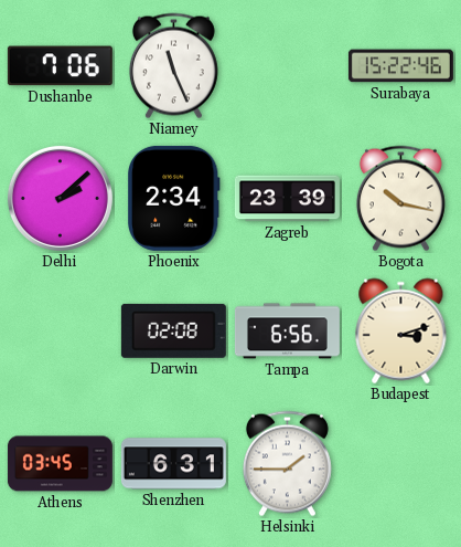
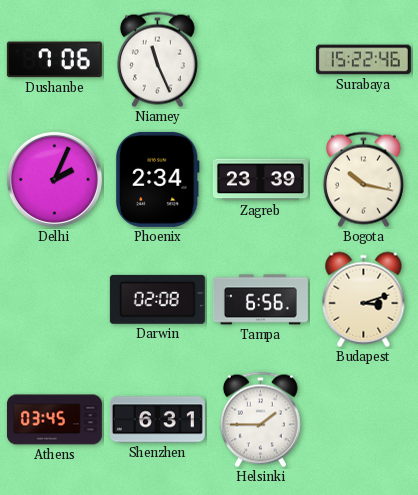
Delhi: 2:08 -> 2:04
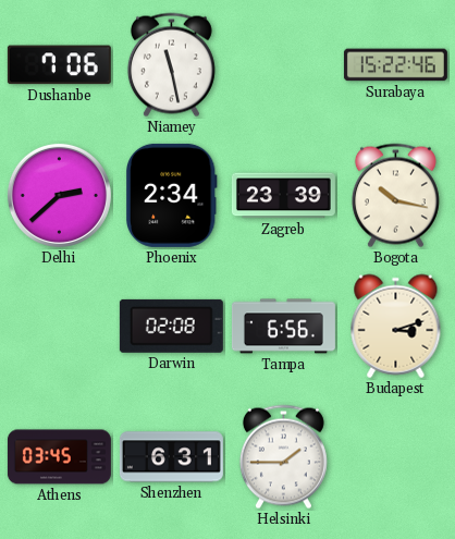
Niamey: 11:26 -> 11:28
Delhi: 2:04 -> 2:38
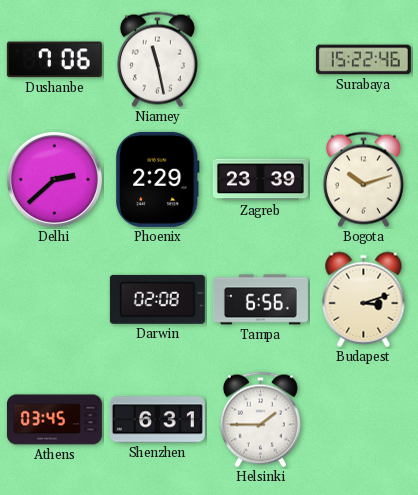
Phoenix: 2:34 -> 2:29
Bogota: 10:17 -> 10:12
